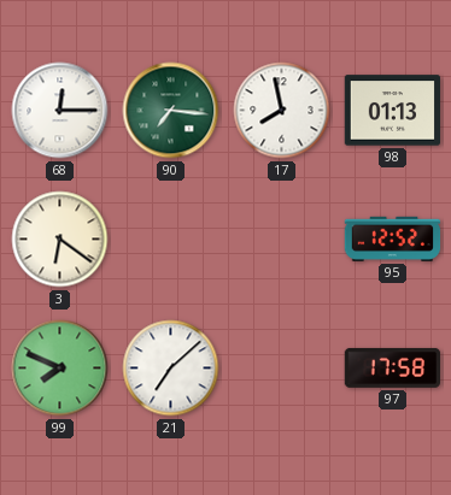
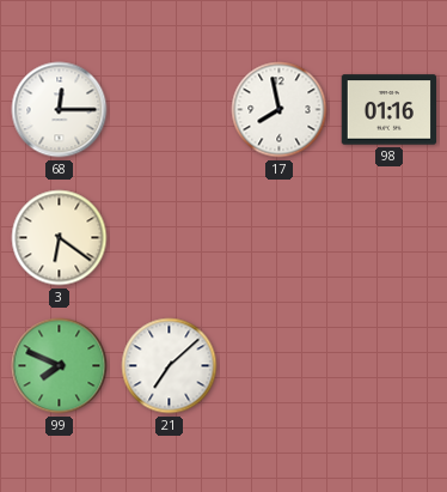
90: 7:16 -> none
98: 01:13 -> 01:16
95: 12:52 -> none
97: 17:58 -> none
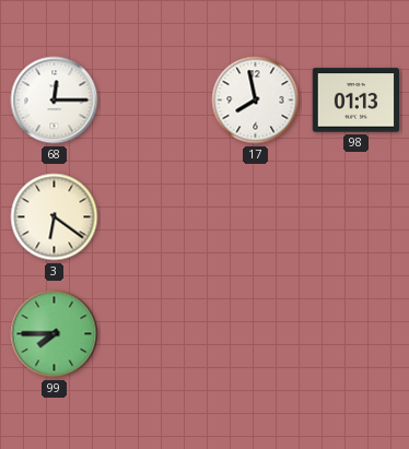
98: 01:16 -> 01:13
99: 7:49 -> 7:45
21: 7:08 -> none
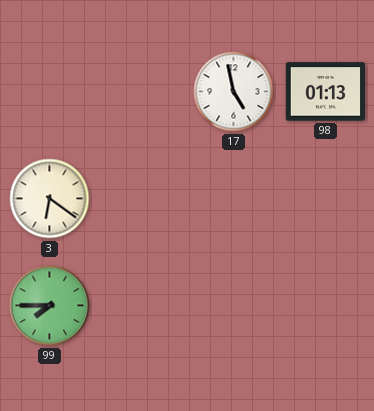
68: 12:15 -> none
17: 7:58 -> 4:58
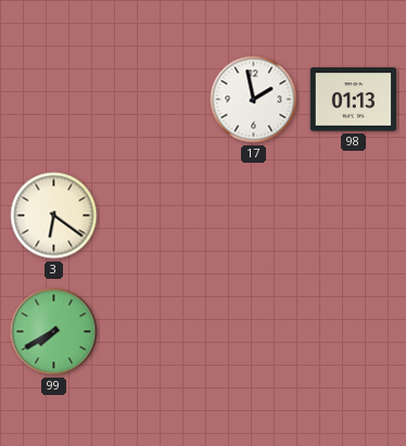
17: 4:58 -> 1:58
99: 7:45 -> 7:40
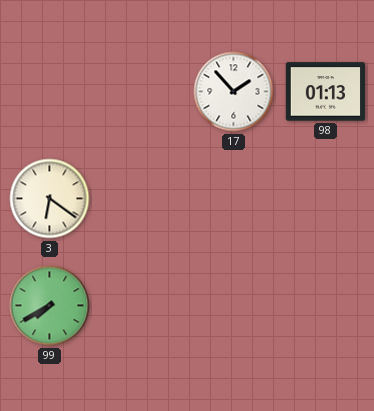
17: 1:58 -> 1:53
